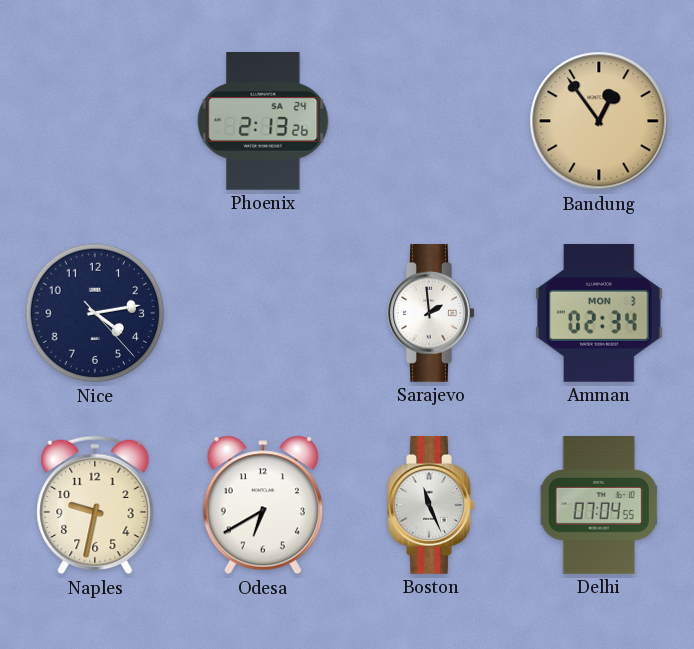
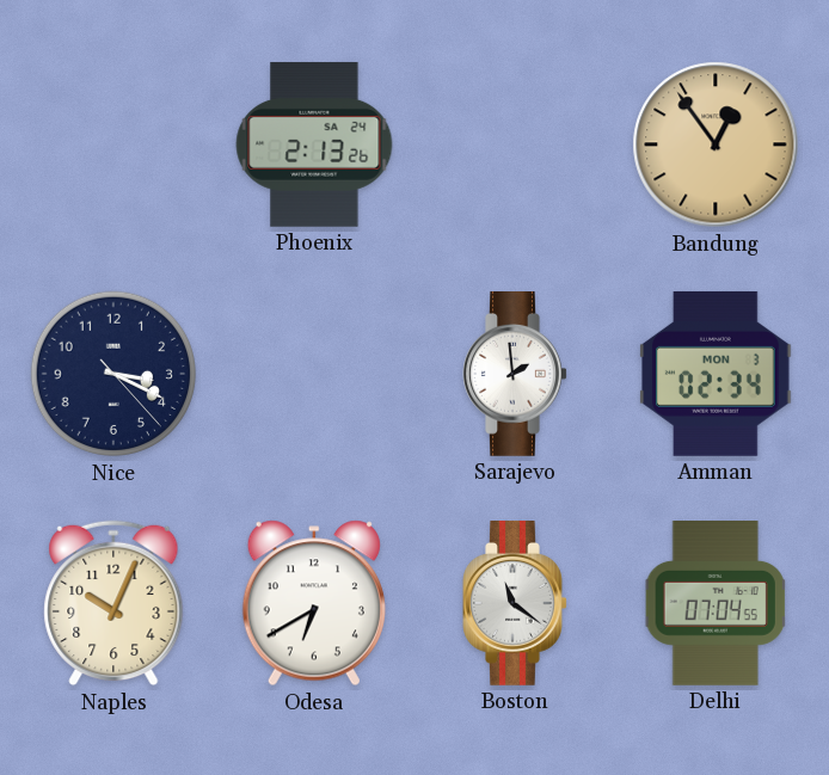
Nice: 4:13 -> 3:19
Naples: 9:32 -> 10:04
Boston: 11:26 -> 11:21
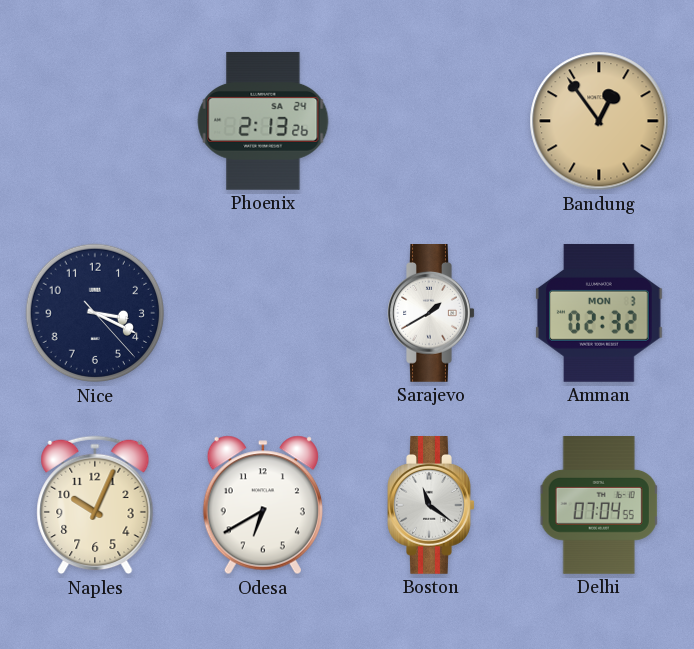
Sarajevo: 1:59 -> 1:40
Amman: 02:34 -> 02:32
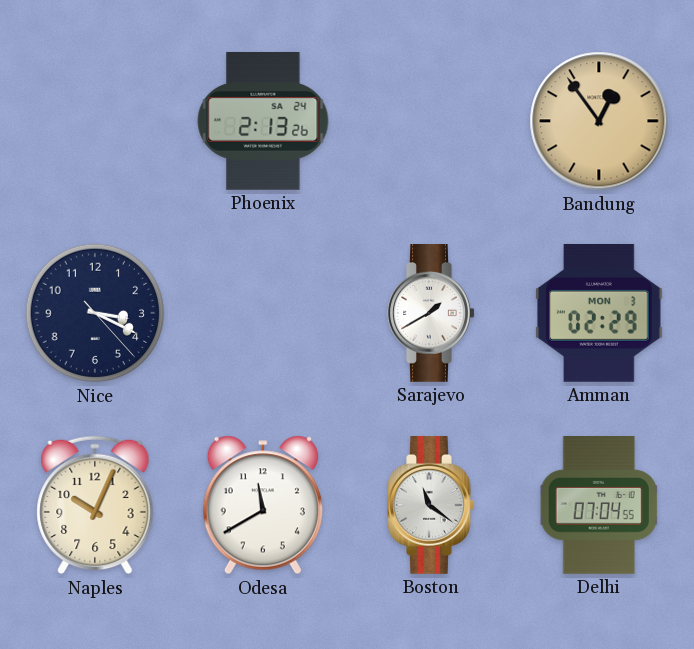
Amman: 02:32 -> 02:29
Odesa: 6:40 -> 11:40
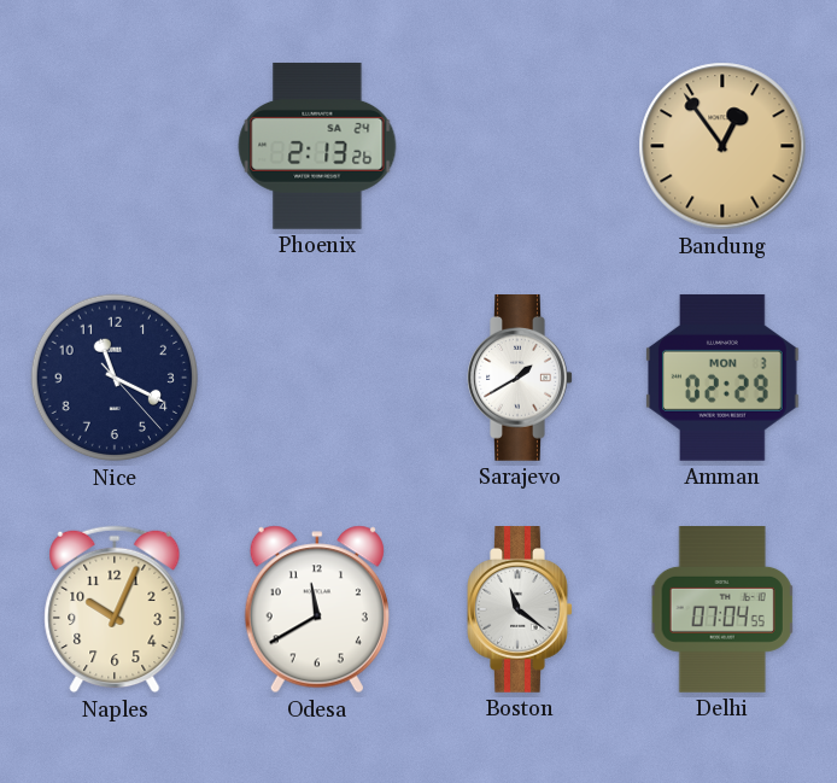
Nice: 3:19 -> 11:19
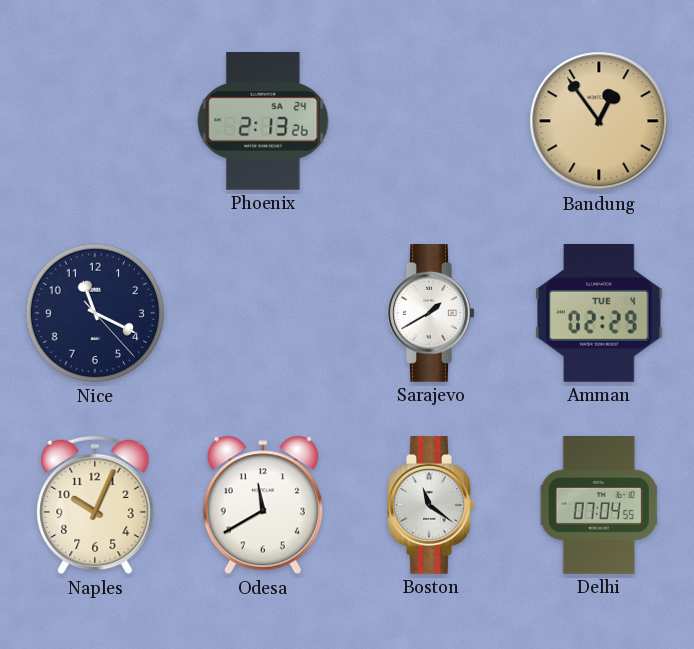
Amman date: MON 3 -> TUE 4
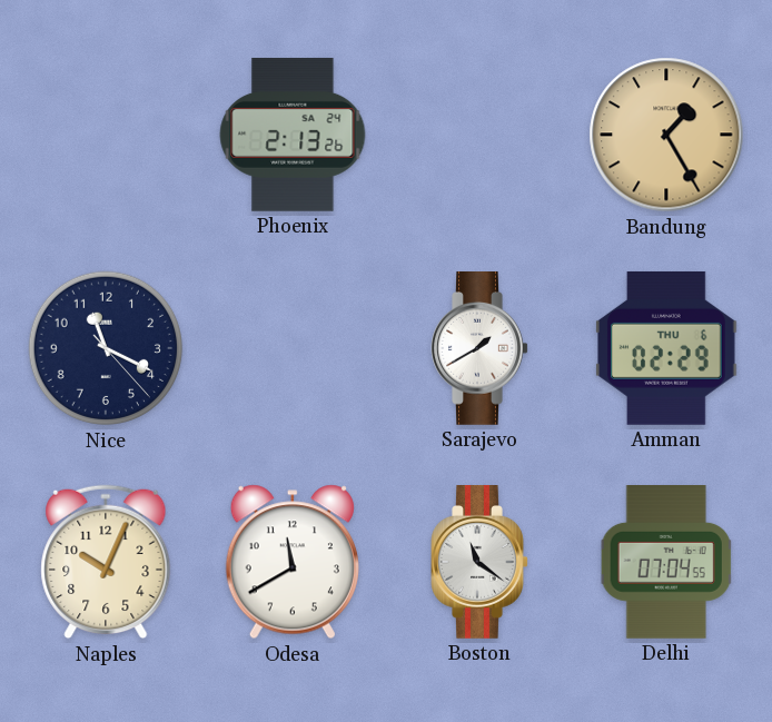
Bandung: 12:54 -> 1:25
Amman date: TUE 4 -> THU 6
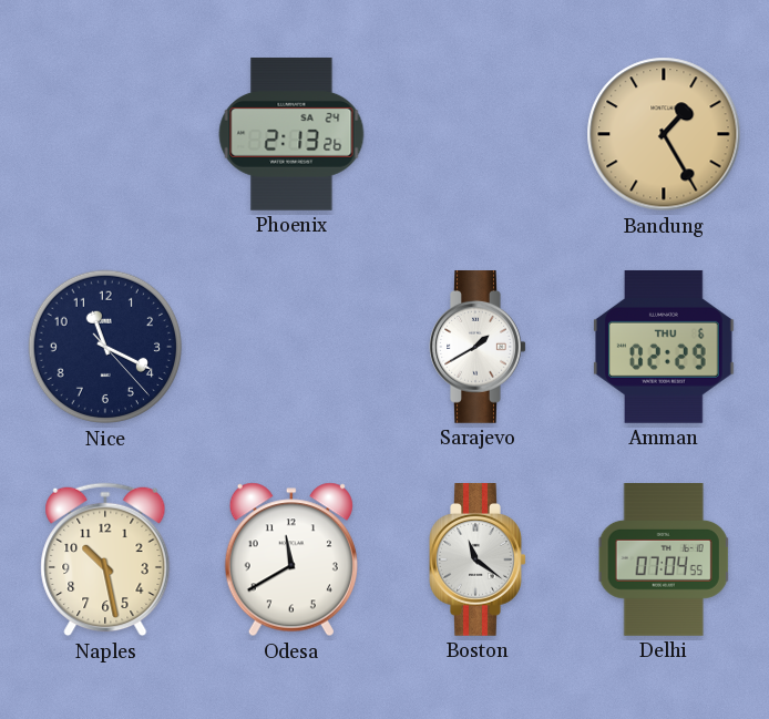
Naples: 10:04 -> 10:28
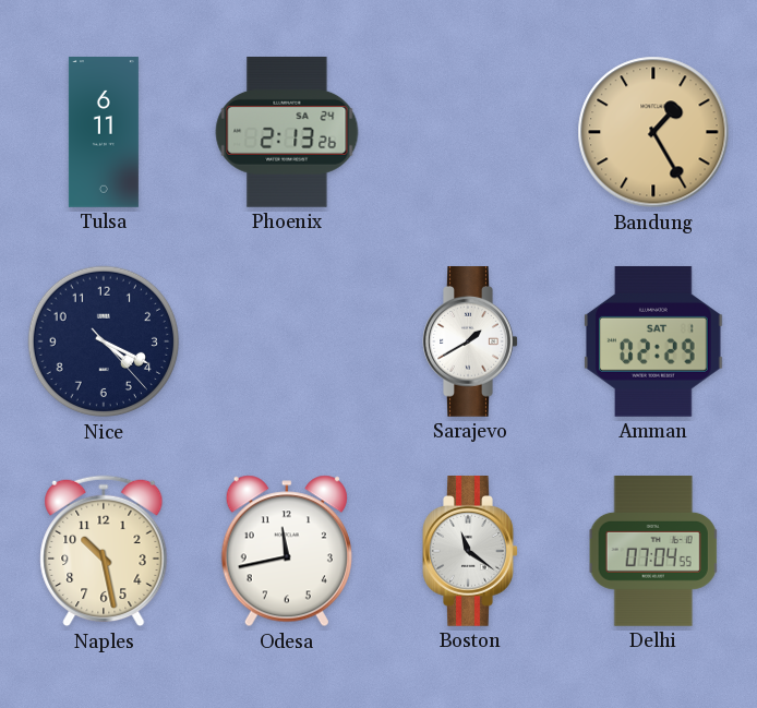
Tulsa: none -> 6:11
Nice: 11:19 -> 4:19
Amman date: THU 6 -> SAT 1
Odesa: 11:40 -> 11:43
